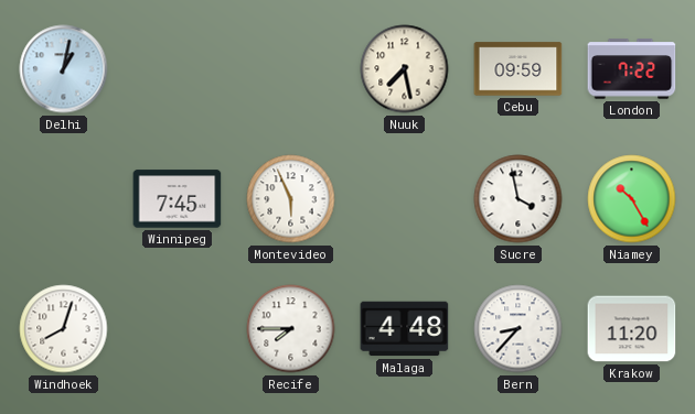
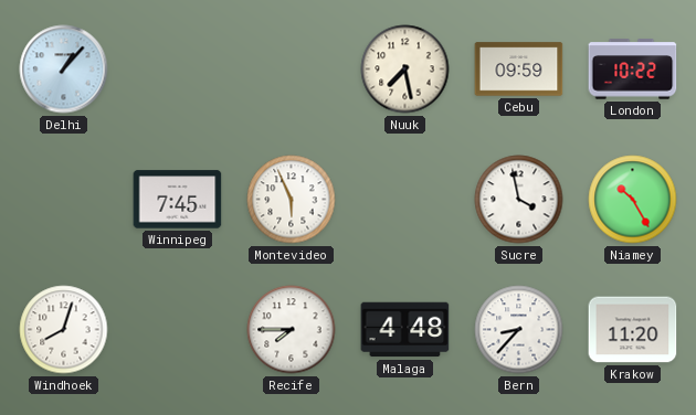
Delhi: 1:02 -> 1:07
London: 7:22 -> 10:22
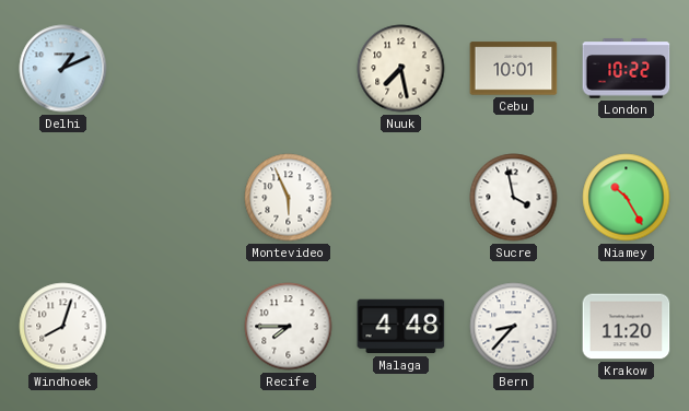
Delhi: 1:07 -> 1:11
Cebu: 09:59 -> 10:01
Winnipeg: 7:45 -> none
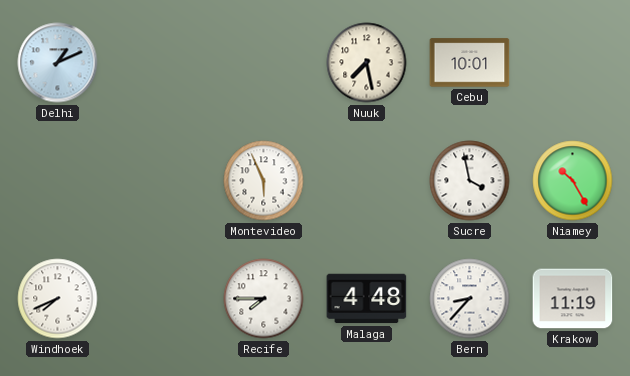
London: 10:22 -> none
Windhoek: 8:03 -> 7:41
Krakow: 11:20 -> 11:19
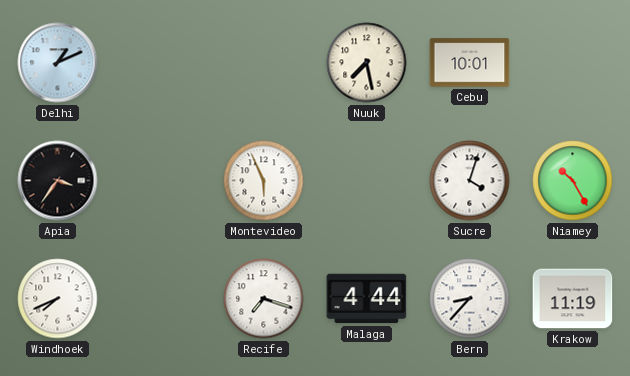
Apia: none -> 3:36
Sucre: 3:58 -> 4:03
Recife: 7:45 -> 7:18
Malaga: 4:48 -> 4:44
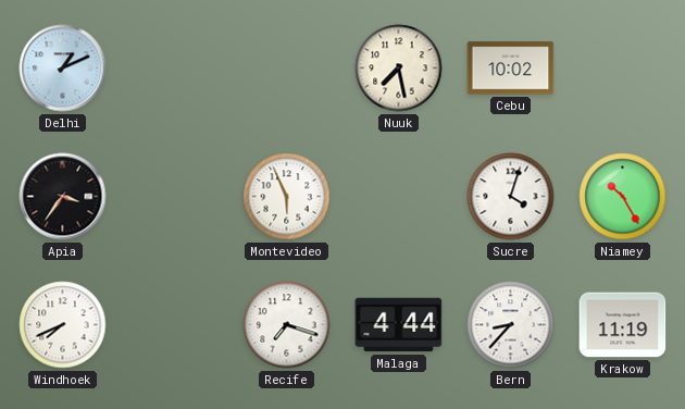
Cebu: 10:01 -> 10:02
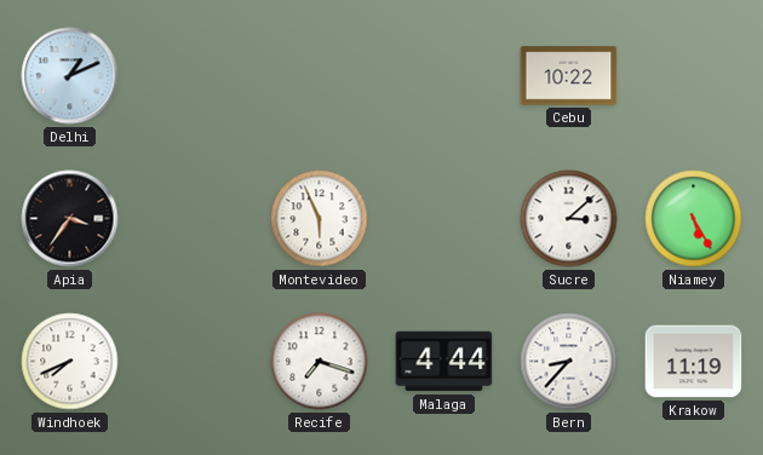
Nuuk: 7:28 -> none
Cebu: 10:02 -> 10:22
Sucre: 4:03 -> 3:08
Niamey: 10:25 -> 5:25
